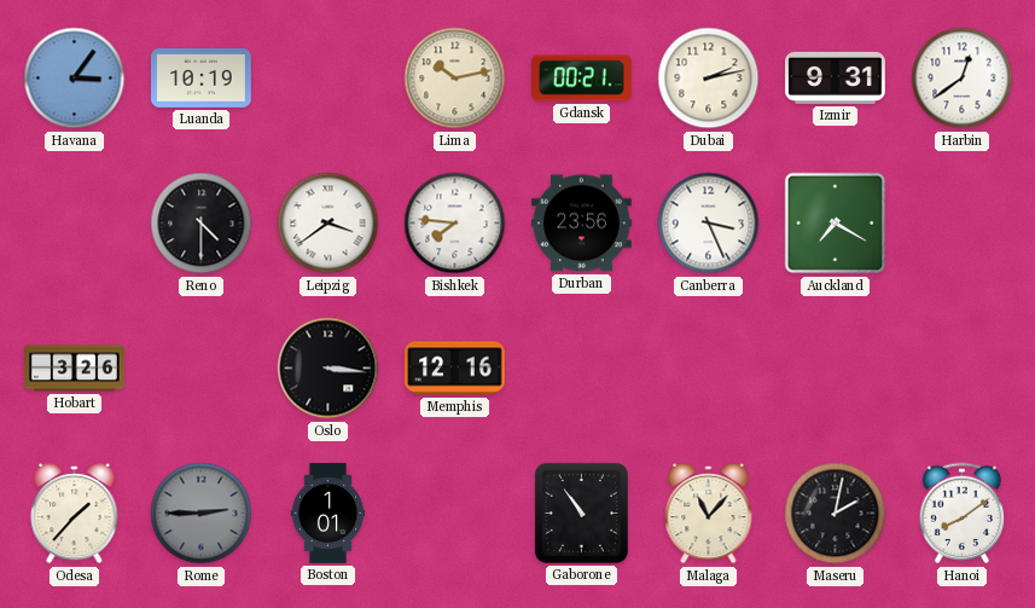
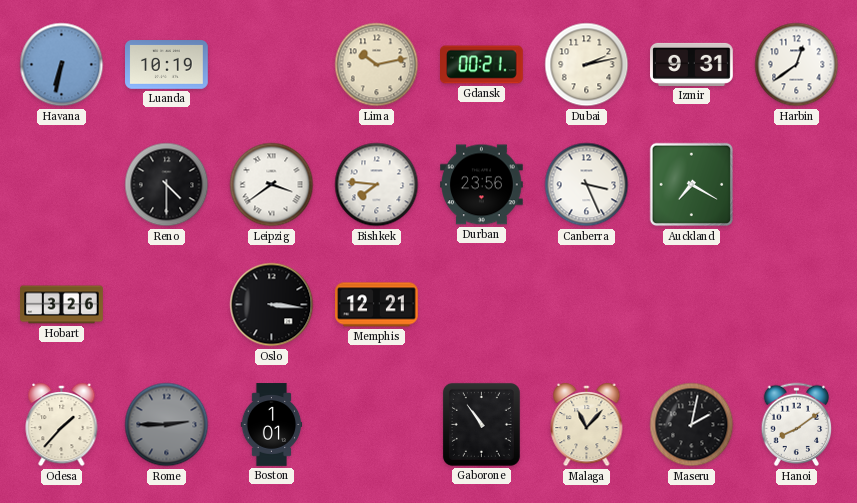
Havana: 3:06 -> 6:32
Memphis: 12:16 -> 12:21
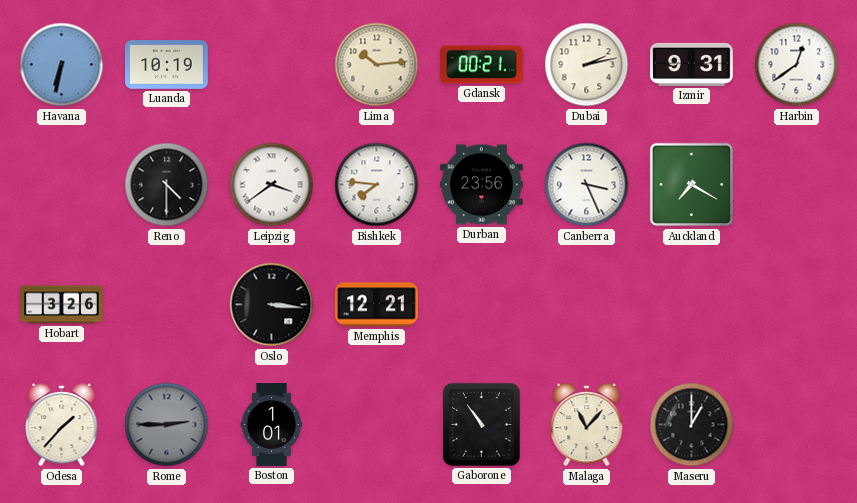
Lima: 10:13 -> 10:14
Maseru: 2:02 -> 1:00
Hanoi: 8:09 -> none
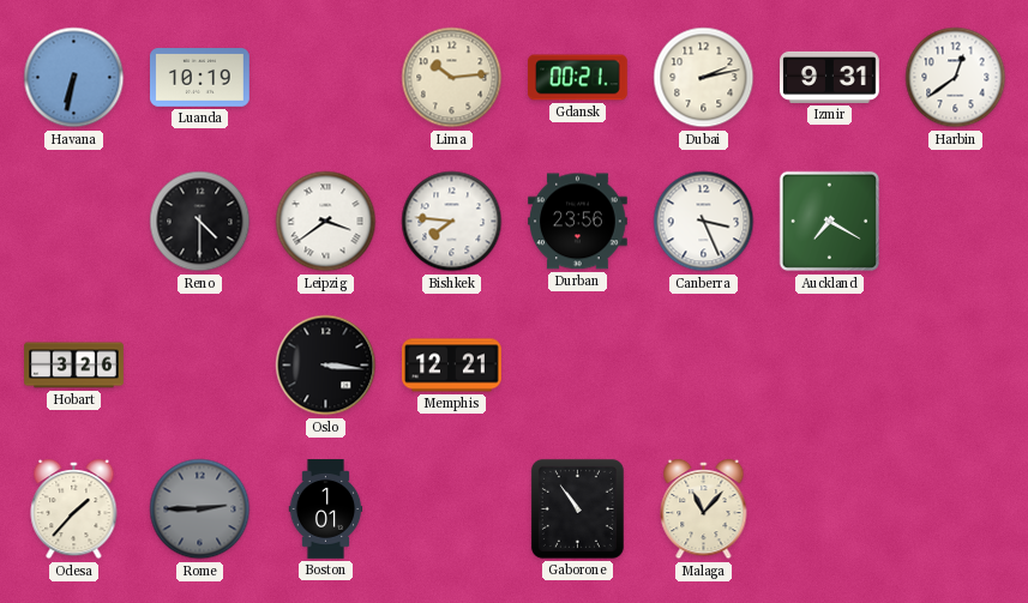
Maseru: 1:00 -> none
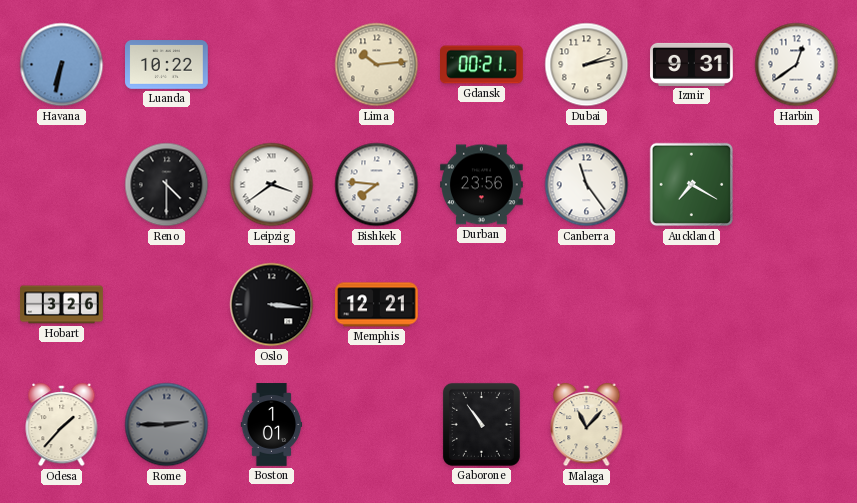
Luanda: 10:19 -> 10:22
Canberra: 3:26 -> 11:24
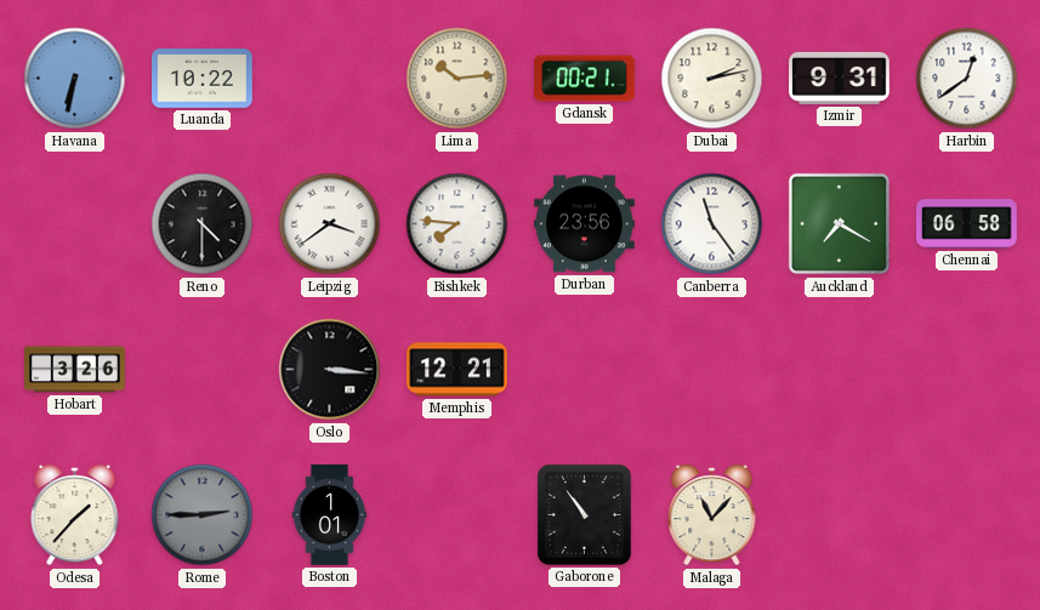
Chennai: none -> 06:58
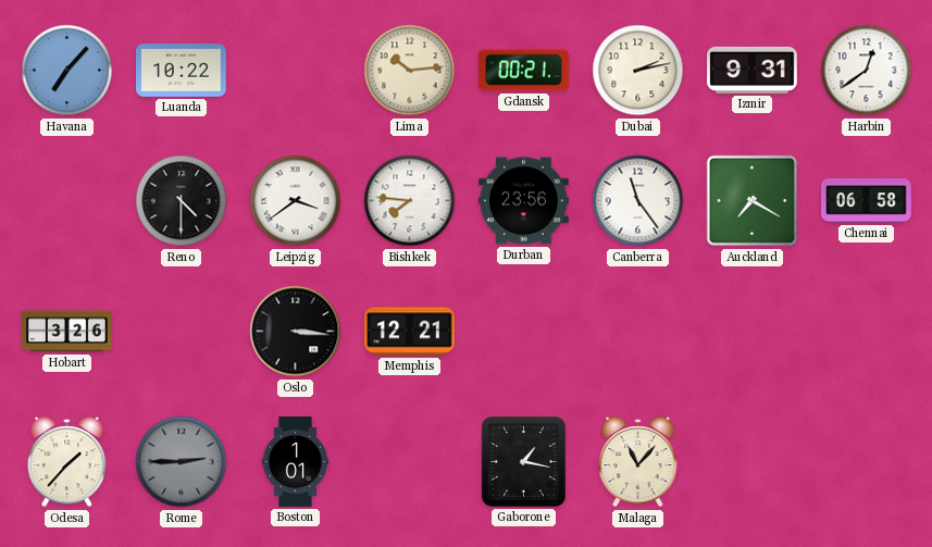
Havana: 6:32 -> 7:07
Gaborone: 10:54 -> 1:17
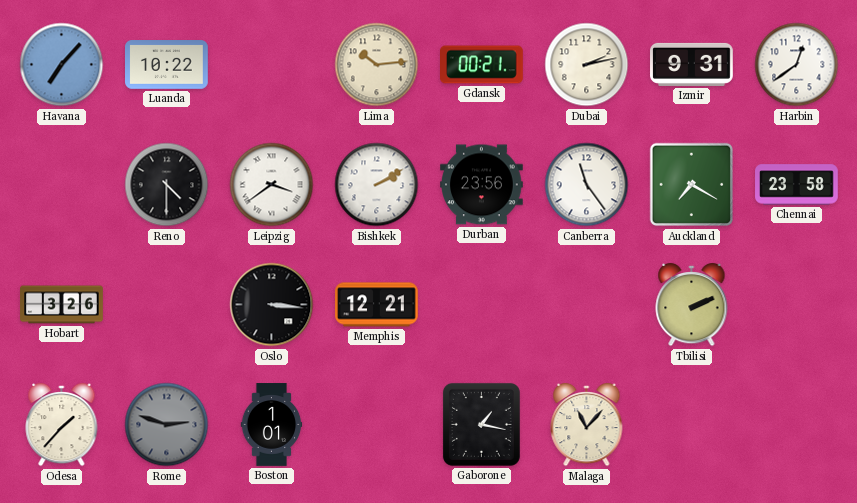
Bishkek: 7:46 -> 2:10
Chennai: 06:58 -> 23:58
Tbilisi: none -> 2:11
Rome: 2:45 -> 2:48
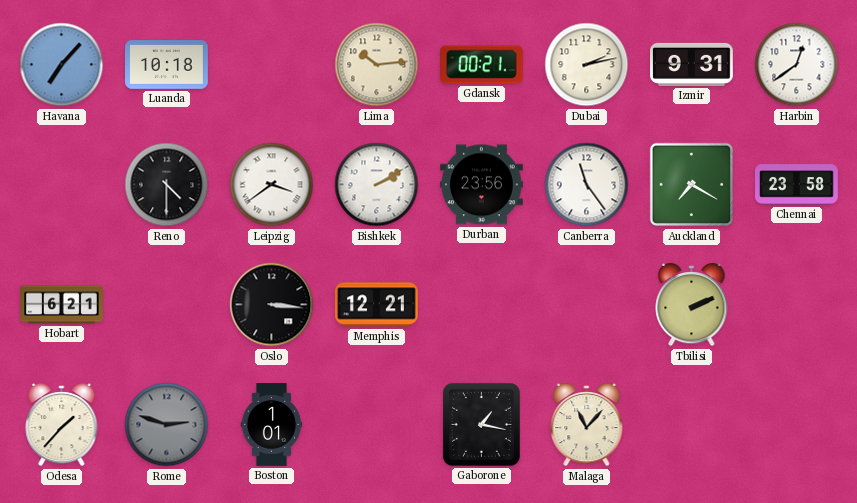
Luanda: 10:22 -> 10:18
Hobart: 3:26 -> 6:21
